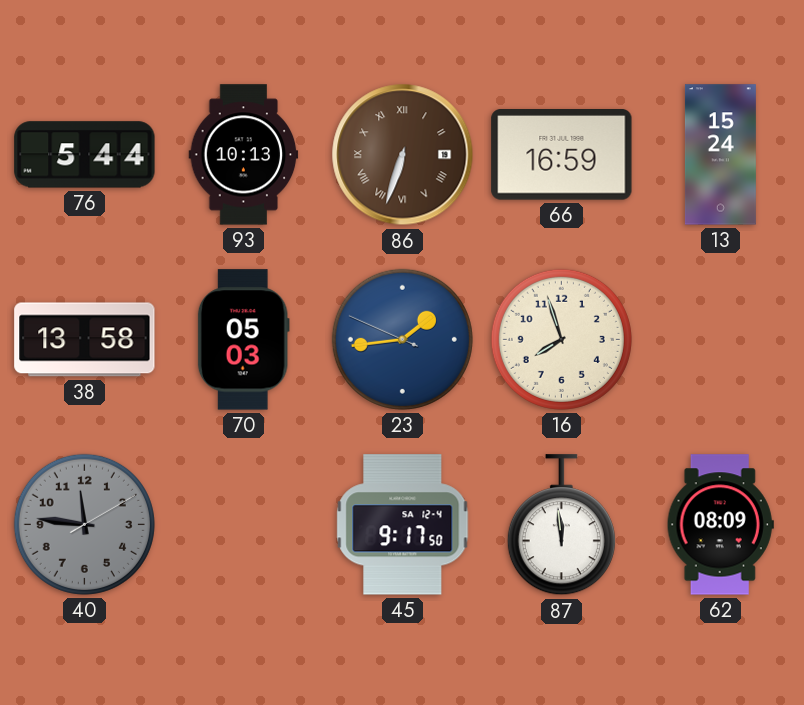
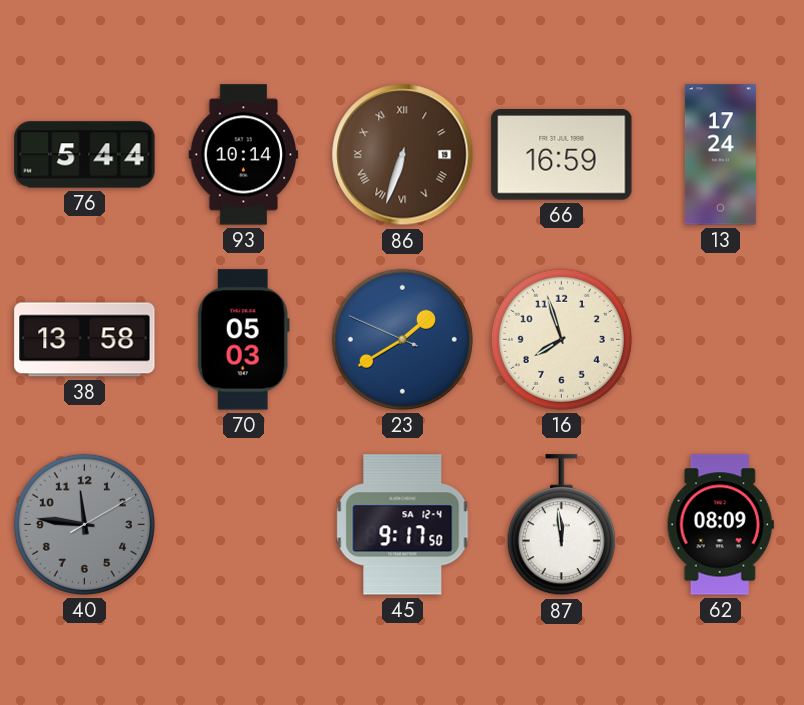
93: 10:13 -> 10:14
13: 15:24 -> 17:24
23: 1:43 -> 1:39
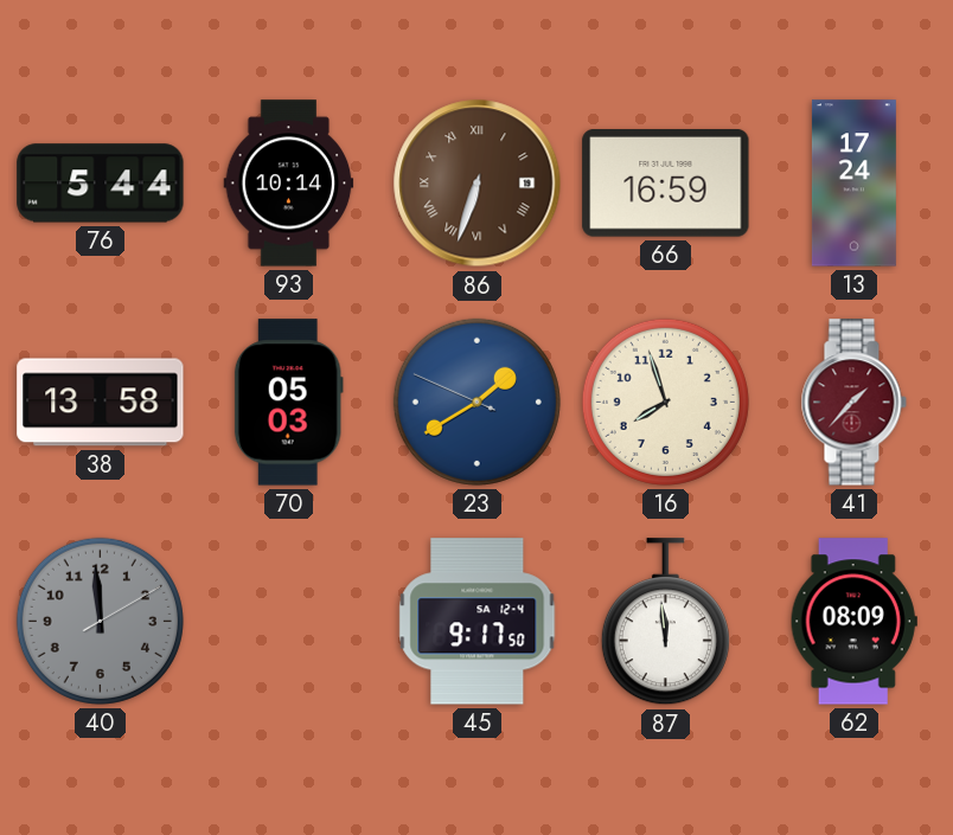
41: none -> 1:37
40: 11:46 -> 11:59
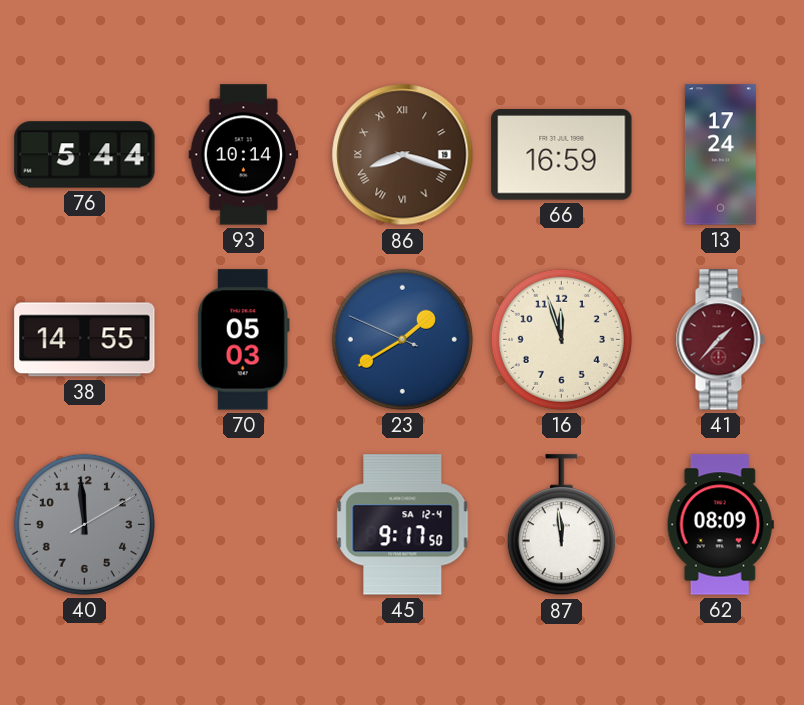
86: 6:33 -> 8:18
38: 13:58 -> 14:55
16: 7:57 -> 11:57
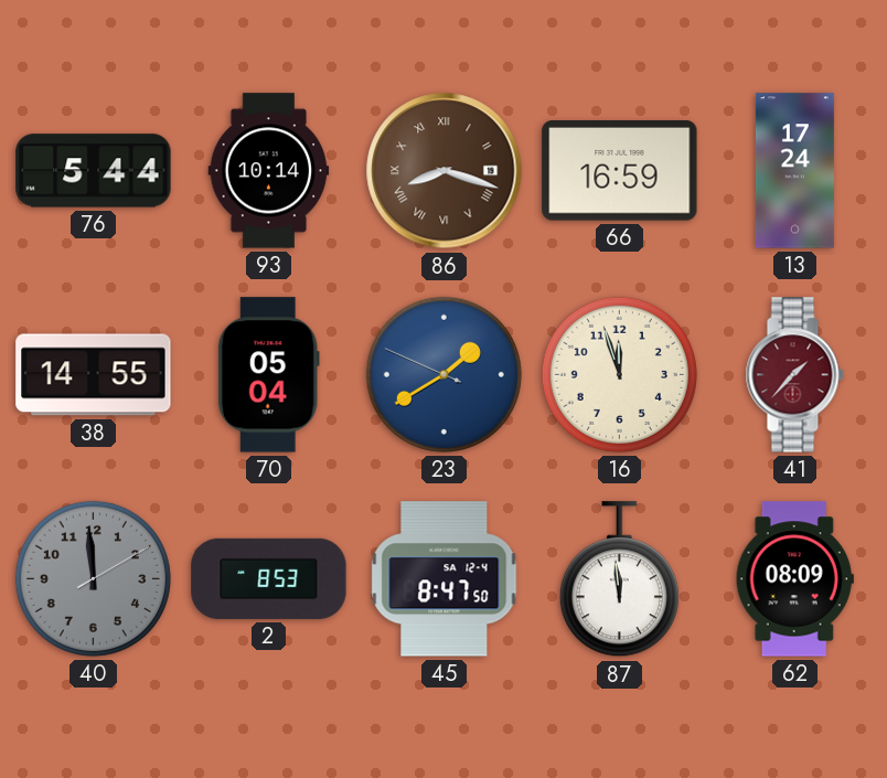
70: 05:03 -> 05:04
2: none -> 8:53
45: 9:17 -> 8:47
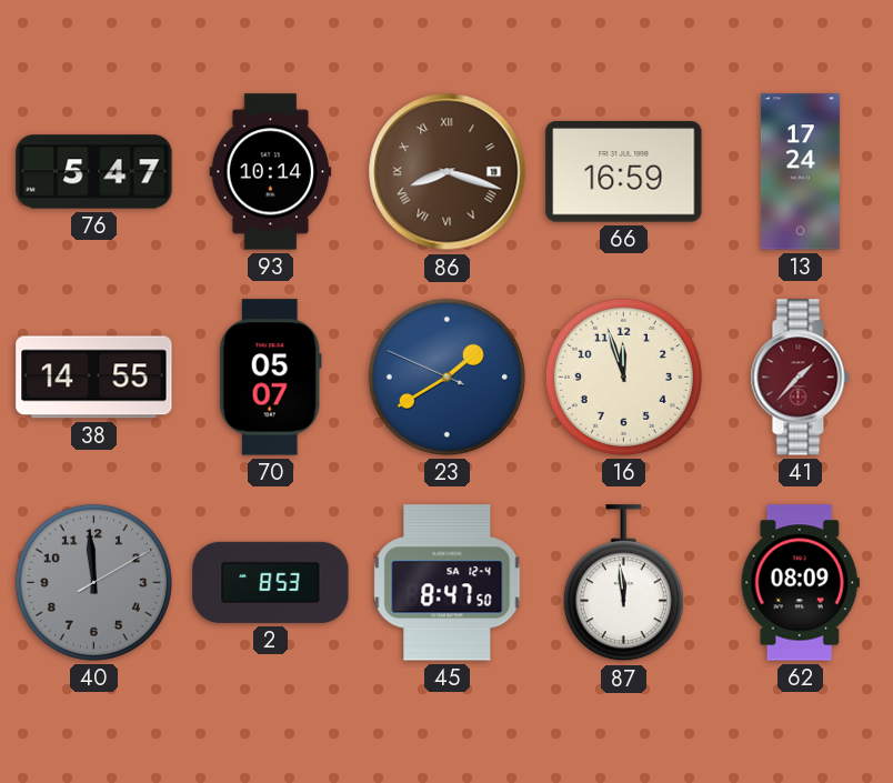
76: 5:44 -> 5:47
70: 05:04 -> 05:07
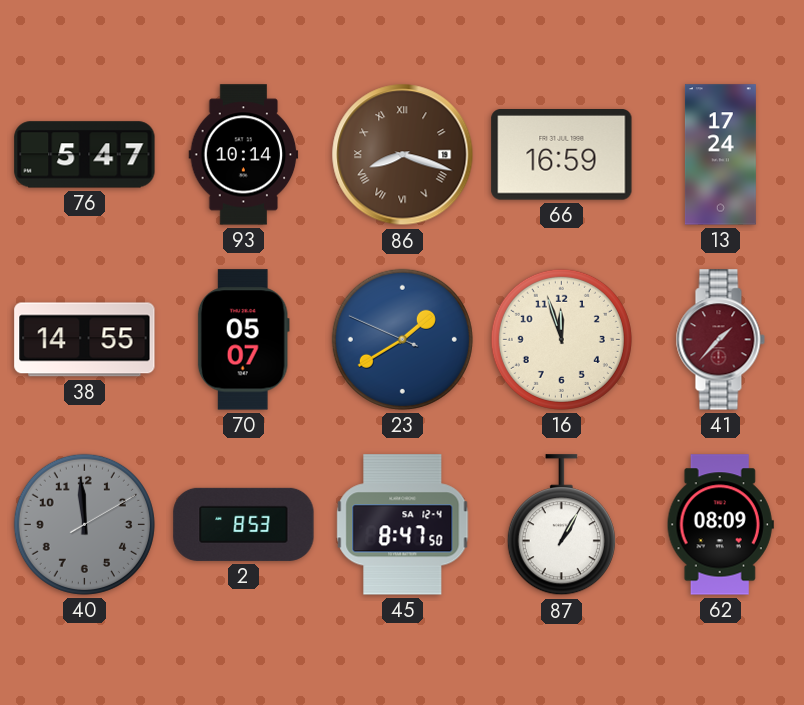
87: 11:59 -> 1:05
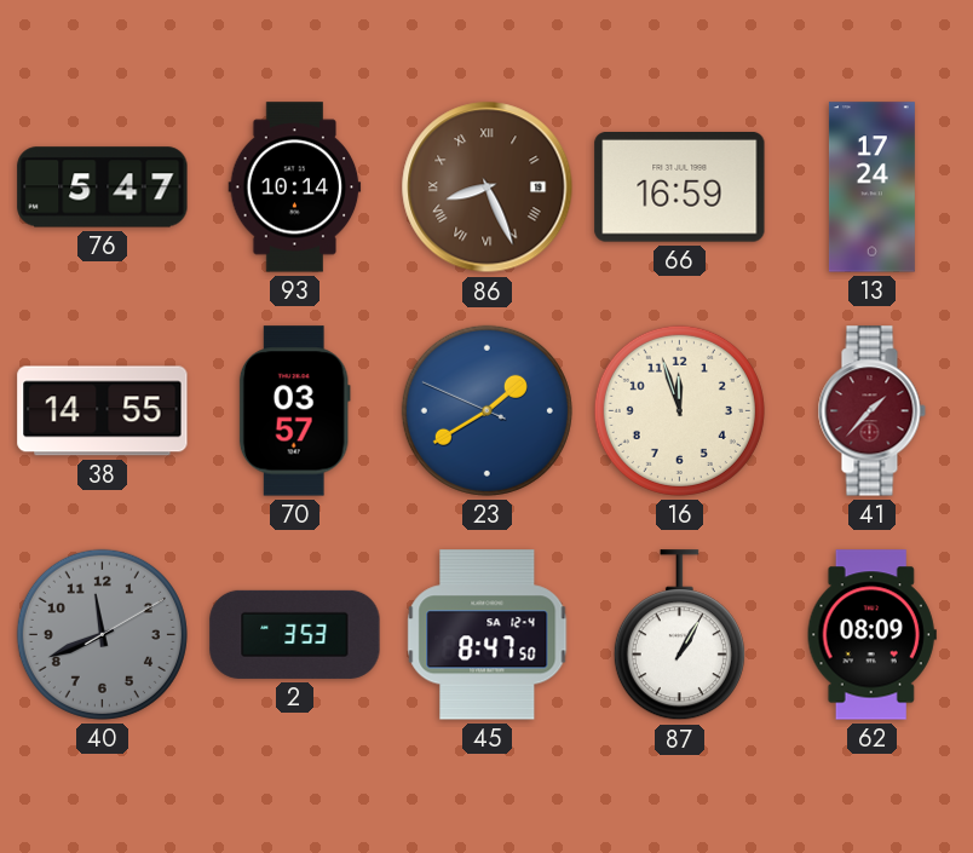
86: 8:18 -> 8:26
70: 05:07 -> 03:57
40: 11:59 -> 11:41
2: 8:53 -> 3:53
